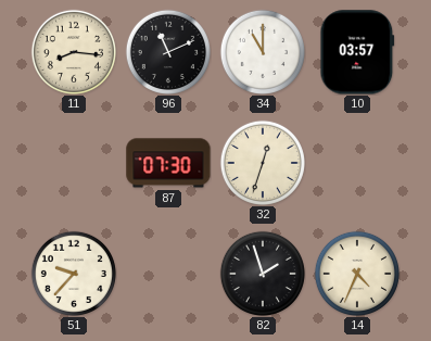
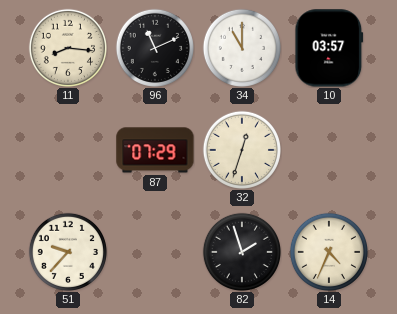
87: 07:30 -> 07:29
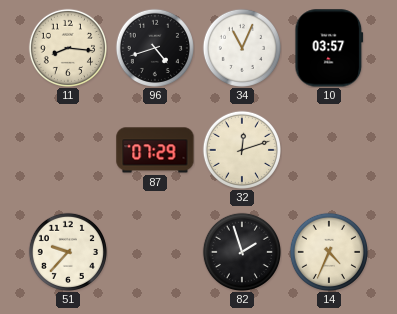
96: 11:11 -> 4:42
34: 11:00 -> 11:04
32: 12:33 -> 12:12
